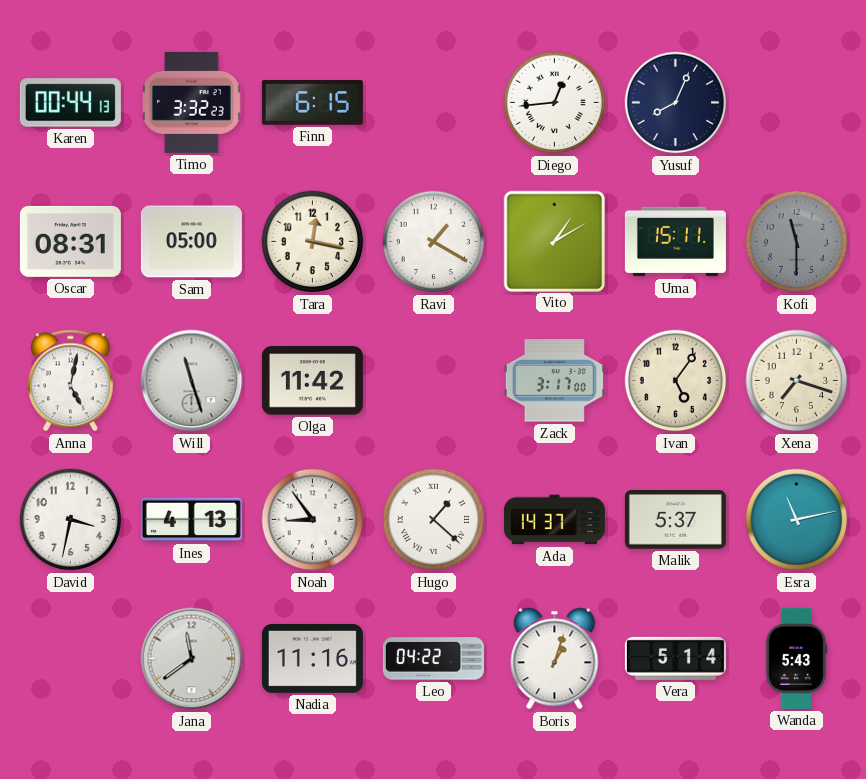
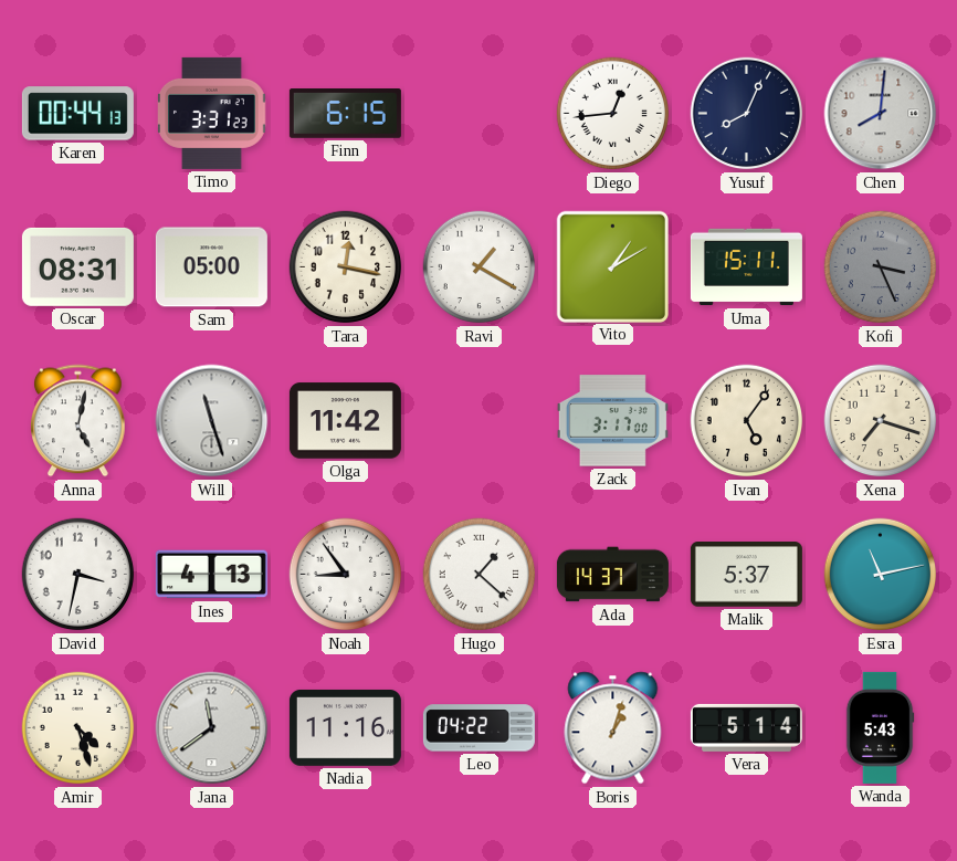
Timo: 3:32 -> 3:31
Chen: none -> 8:01
Kofi: 11:30 -> 3:26
Amir: none -> 4:27
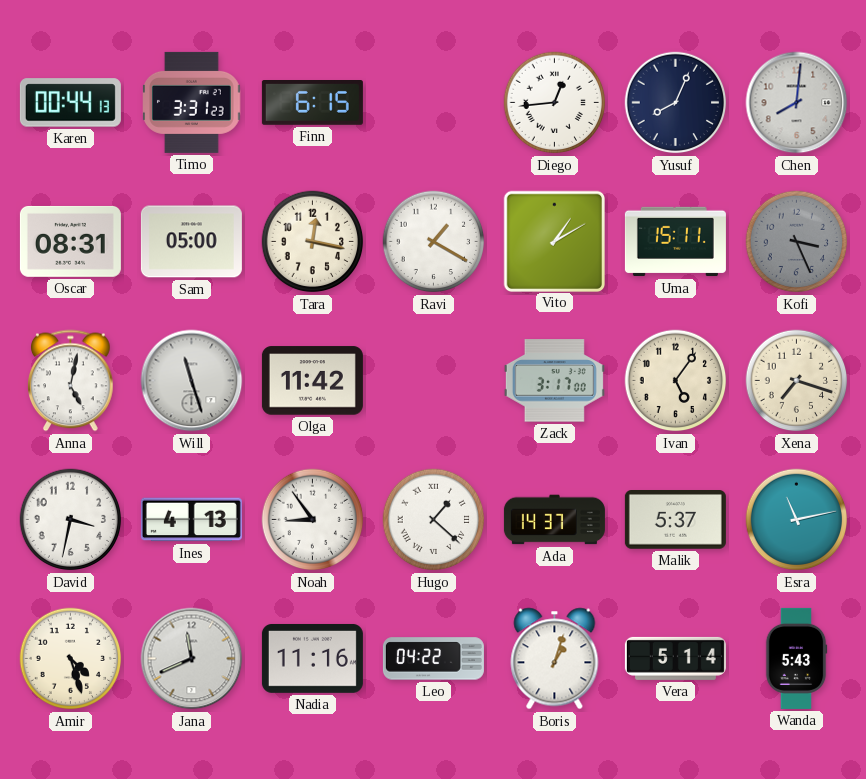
Jana: 11:39 -> 11:41
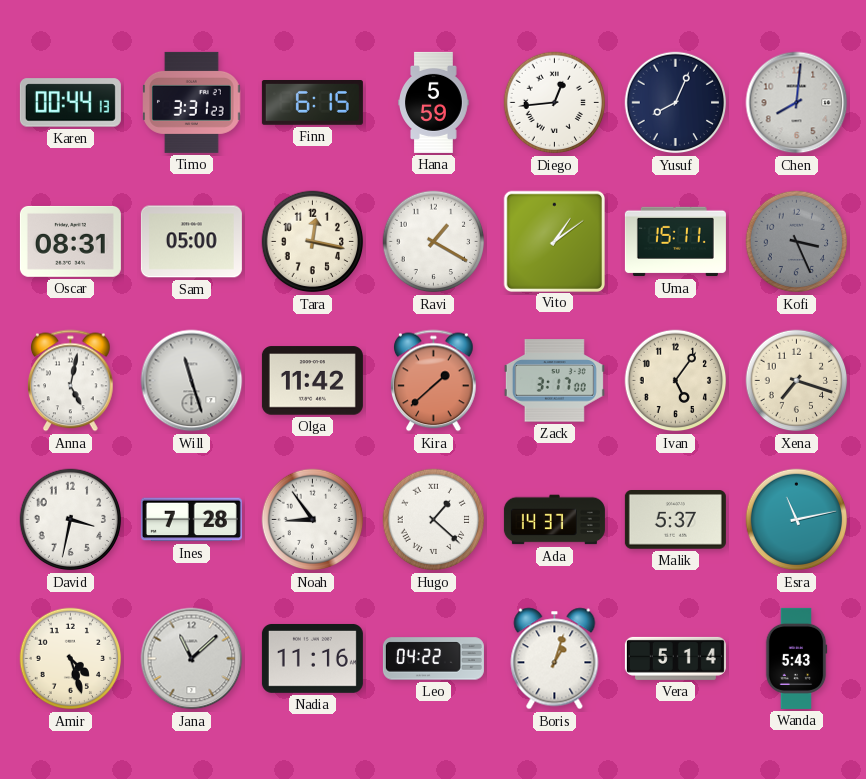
Hana: none -> 5:59
Vito: 1:10 -> 1:09
Kira: none -> 1:38
Ines: 4:13 -> 7:28
Jana: 11:41 -> 11:08
